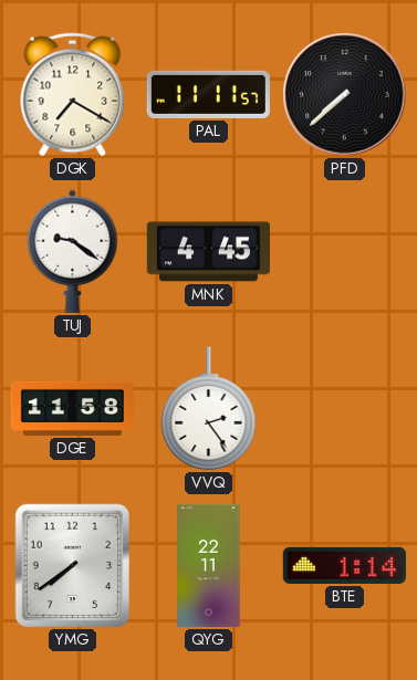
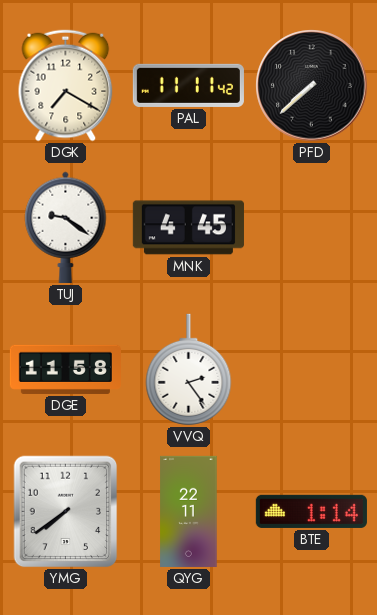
PAL: 11:11:57 -> 11:11:42
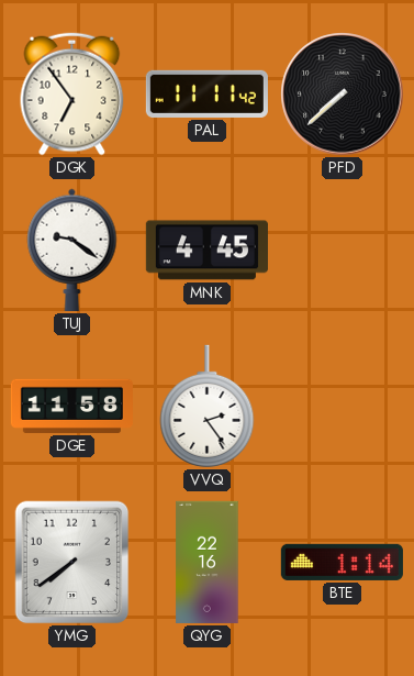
DGK: 7:20 -> 6:54
QYG: 22:11 -> 22:16
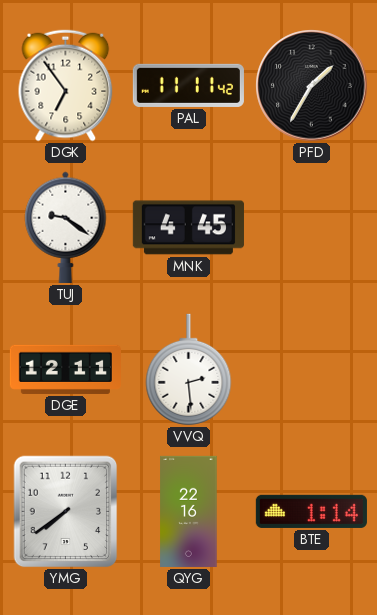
PFD: 7:38 -> 1:35
DGE: 11:58 -> 12:11
VVQ: 2:24 -> 2:29
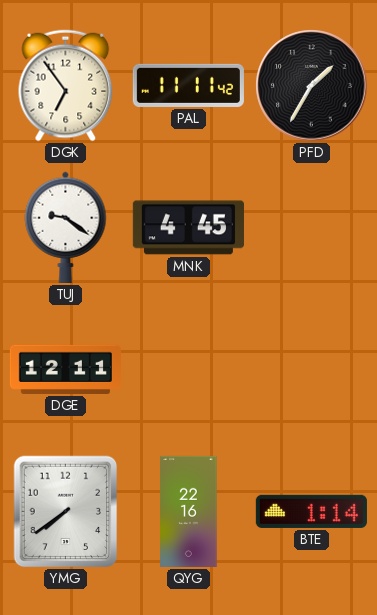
VVQ: 2:29 -> none
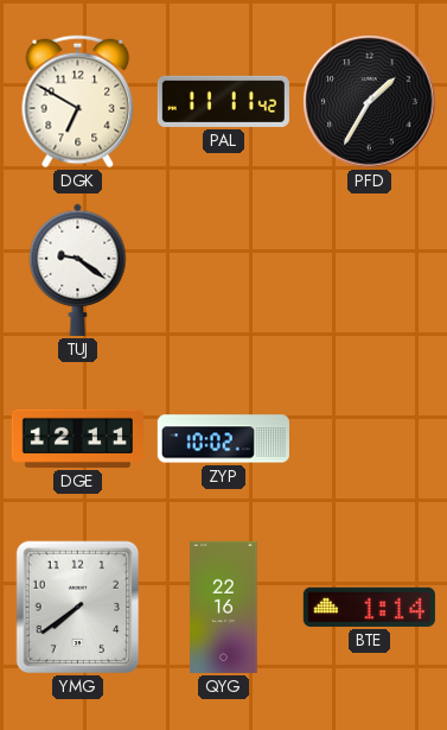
DGK: 6:54 -> 6:50
MNK: 4:45 -> none
ZYP: none -> 10:02
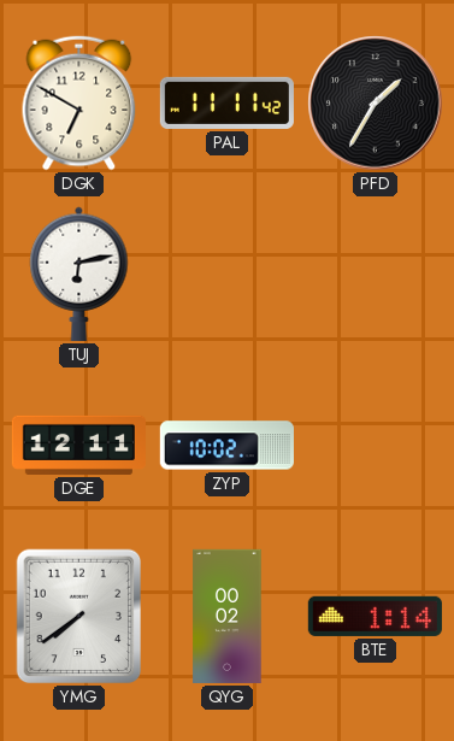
TUJ: 9:21 -> 6:13
QYG: 22:16 -> 00:02
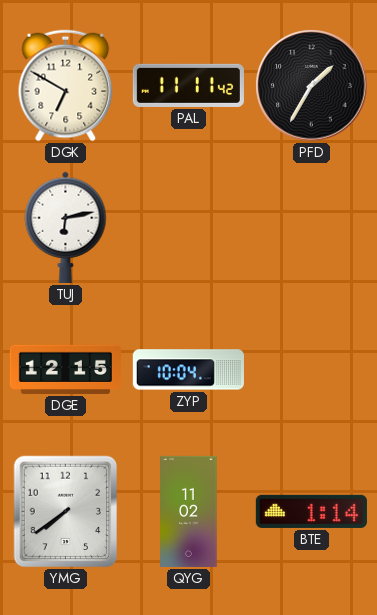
DGE: 12:11 -> 12:15
ZYP: 10:02 -> 10:04
QYG: 00:02 -> 11:02
